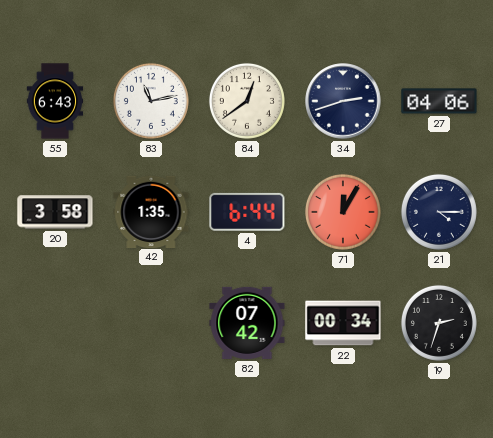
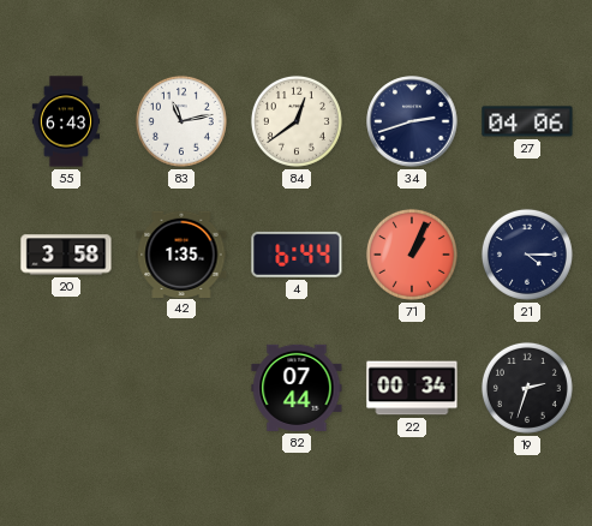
71: 12:05 -> 1:04
82: 07:42 -> 07:44
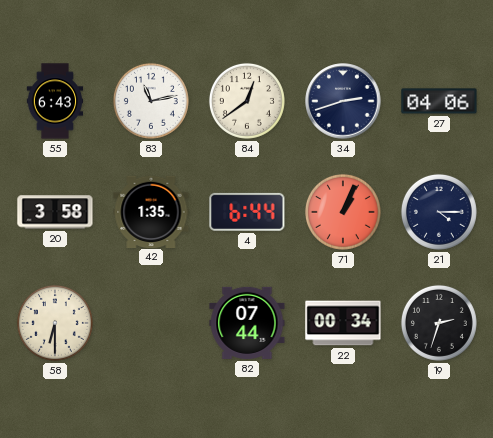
58: none -> 6:30
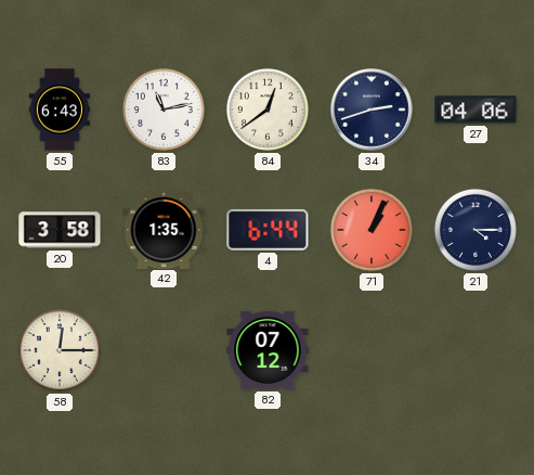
58: 6:30 -> 12:15
82: 07:44 -> 07:12
22: 00:34 -> none
19: 2:33 -> none
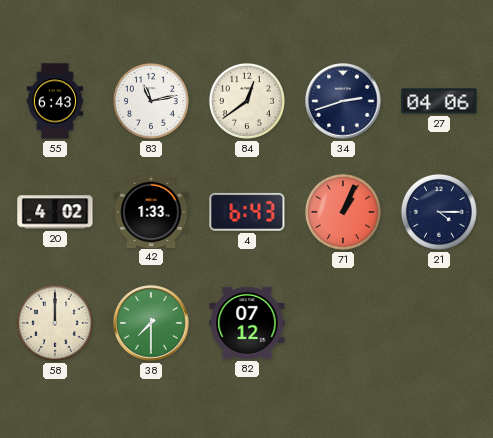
20: 3:58 -> 4:02
42: 1:35 -> 1:33
4: 6:44 -> 6:43
58: 12:15 -> 12:00
38: none -> 7:30
